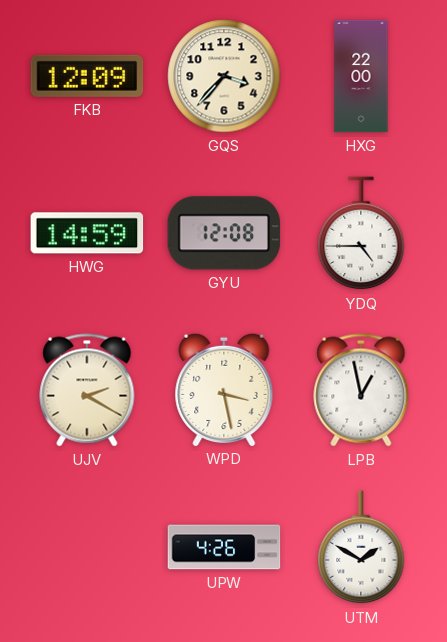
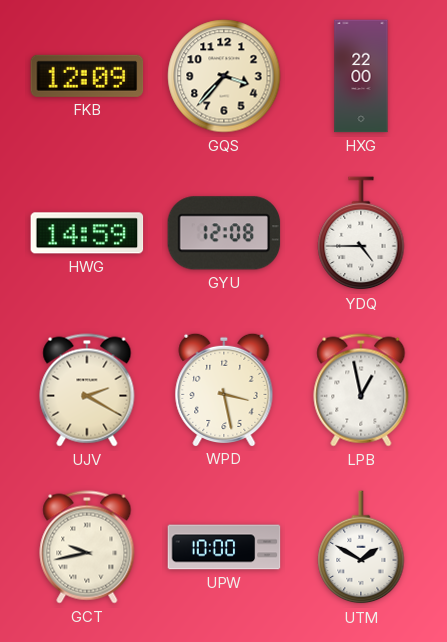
GCT: none -> 9:43
UPW: 4:26 -> 10:00
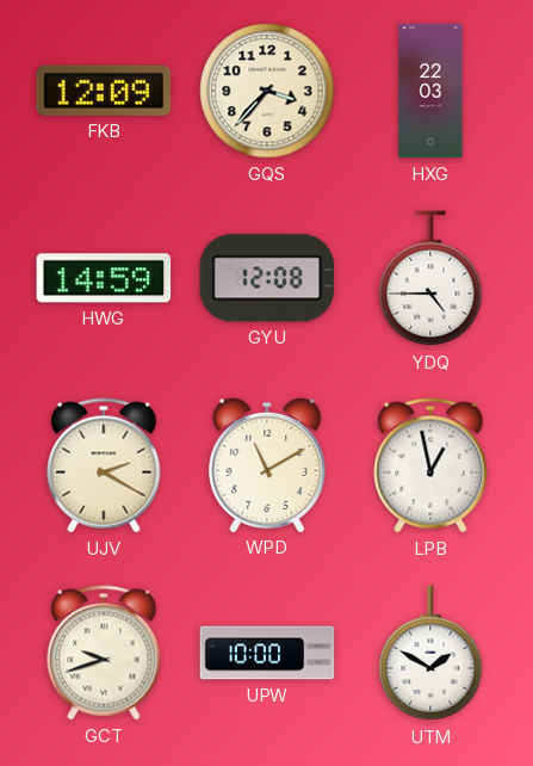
HXG: 22:00 -> 22:03
WPD: 3:28 -> 11:10
GCT: 9:43 -> 9:42
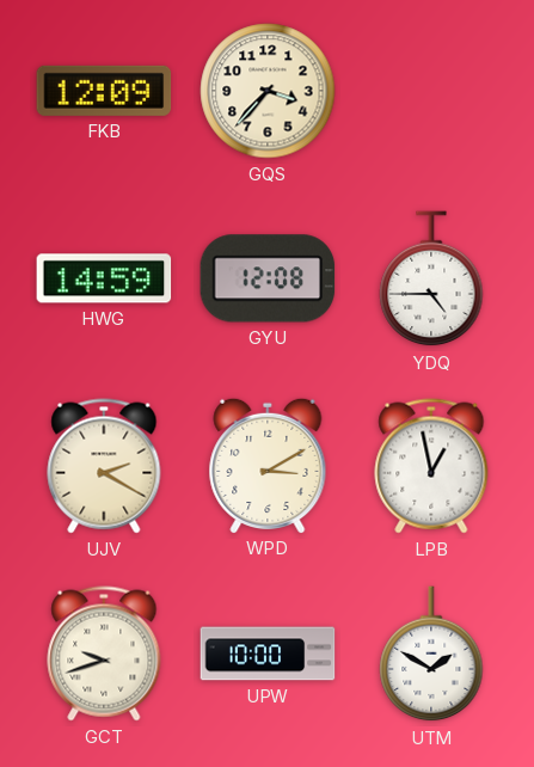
HXG: 22:03 -> none
WPD: 11:10 -> 3:10
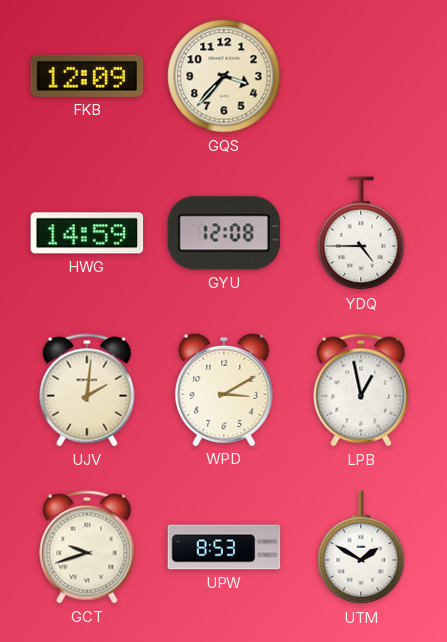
UJV: 2:20 -> 2:01
UPW: 10:00 -> 8:53
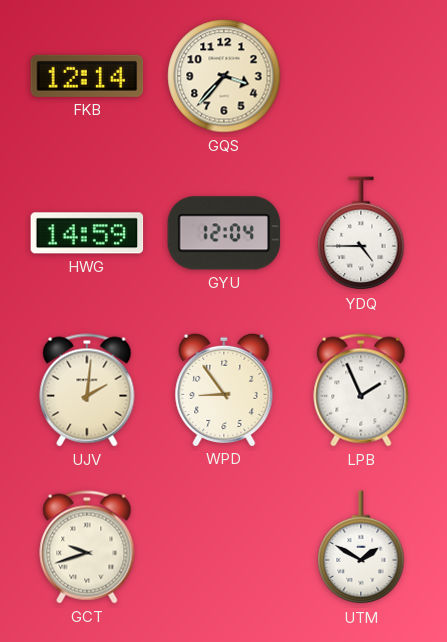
FKB: 12:09 -> 12:14
GYU: 12:08 -> 12:04
WPD: 3:10 -> 8:54
LPB: 12:58 -> 1:56
UPW: 8:53 -> none
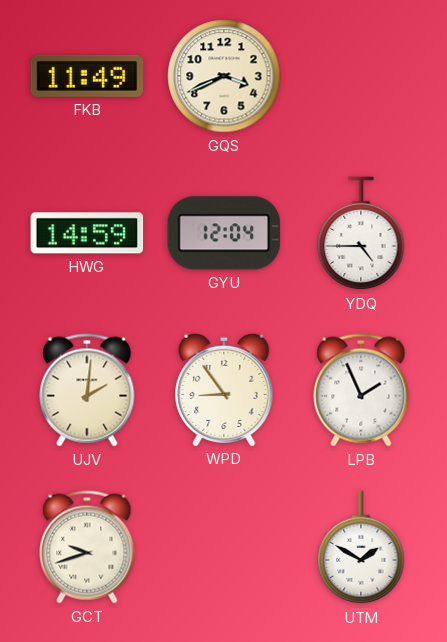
FKB: 12:14 -> 11:49
GQS: 3:37 -> 3:41
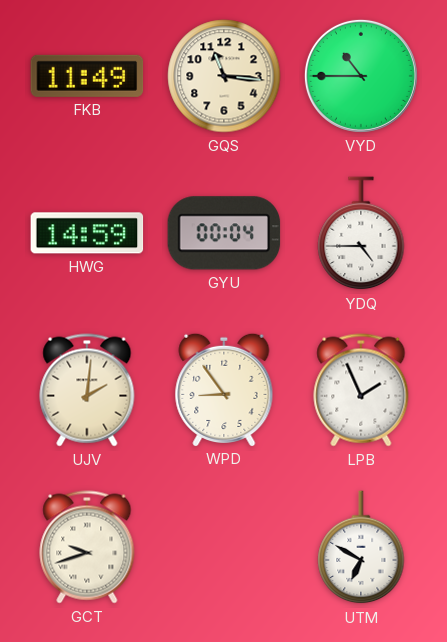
GQS: 3:41 -> 11:16
VYD: none -> 10:45
GYU: 12:04 -> 00:04
UTM: 1:50 -> 6:50
